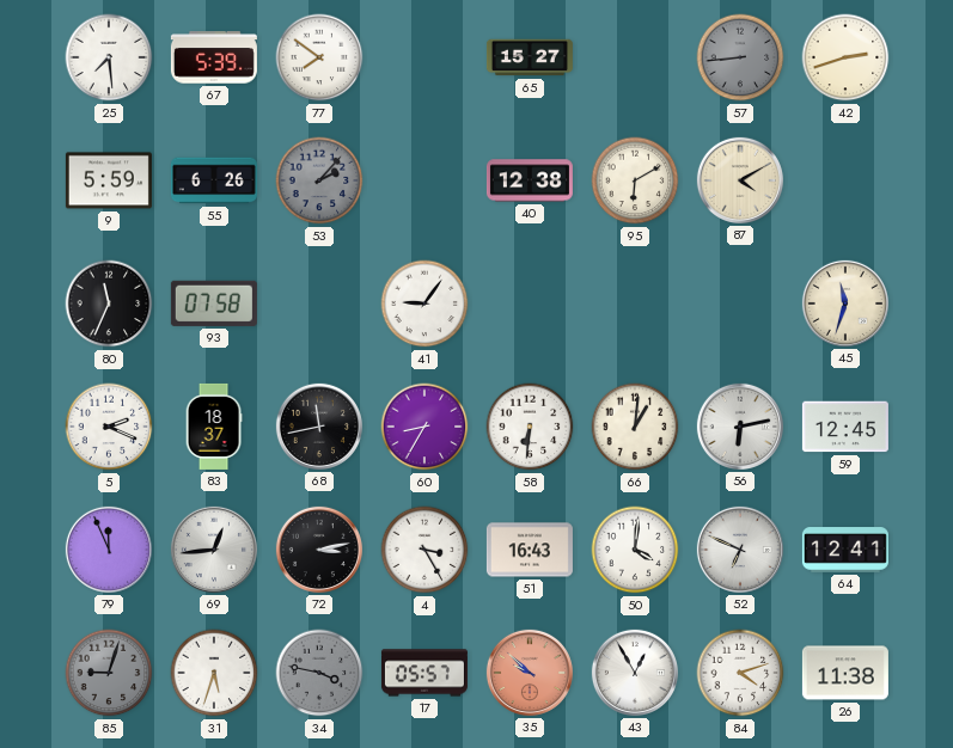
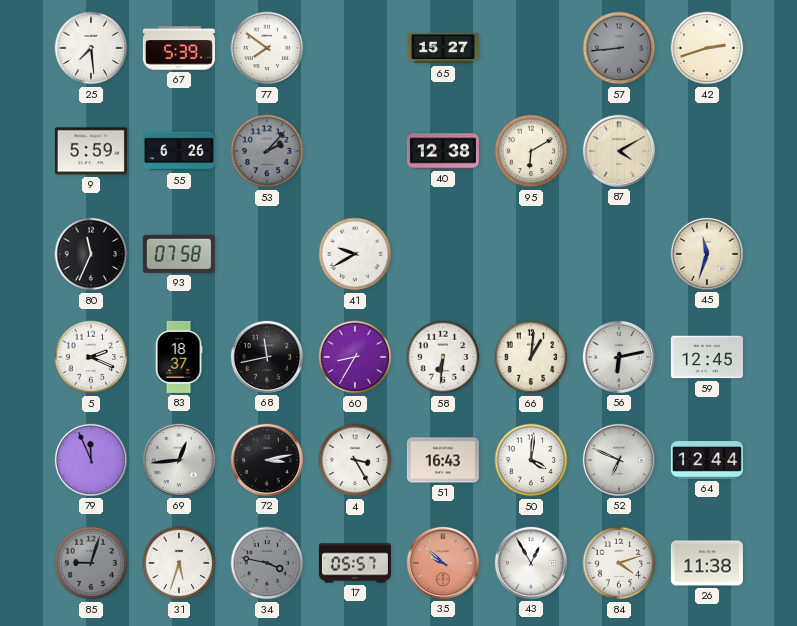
41: 9:06 -> 9:40
64: 12:41 -> 12:44
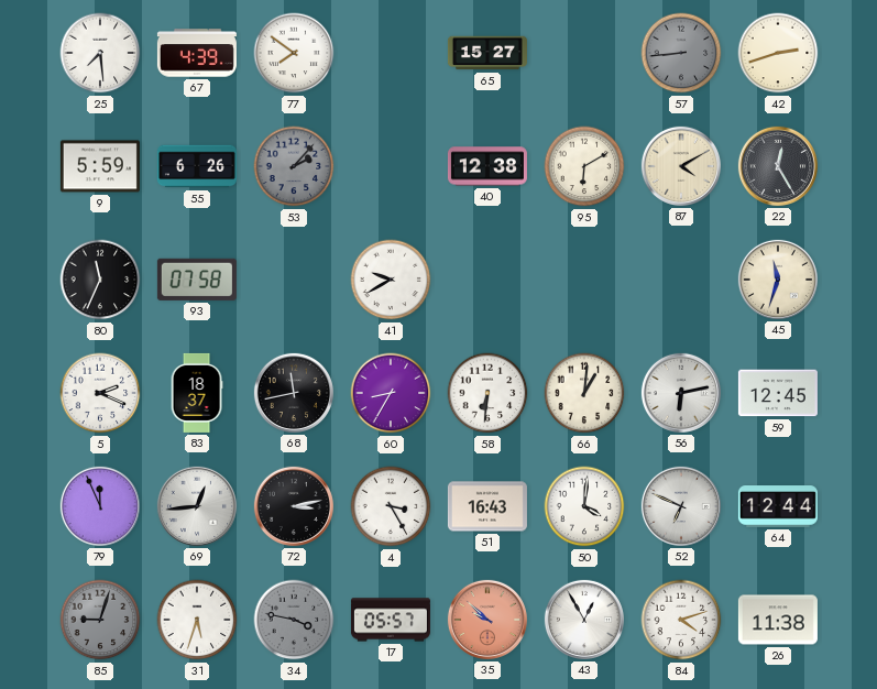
67: 5:39 -> 4:39
22: none -> 12:25
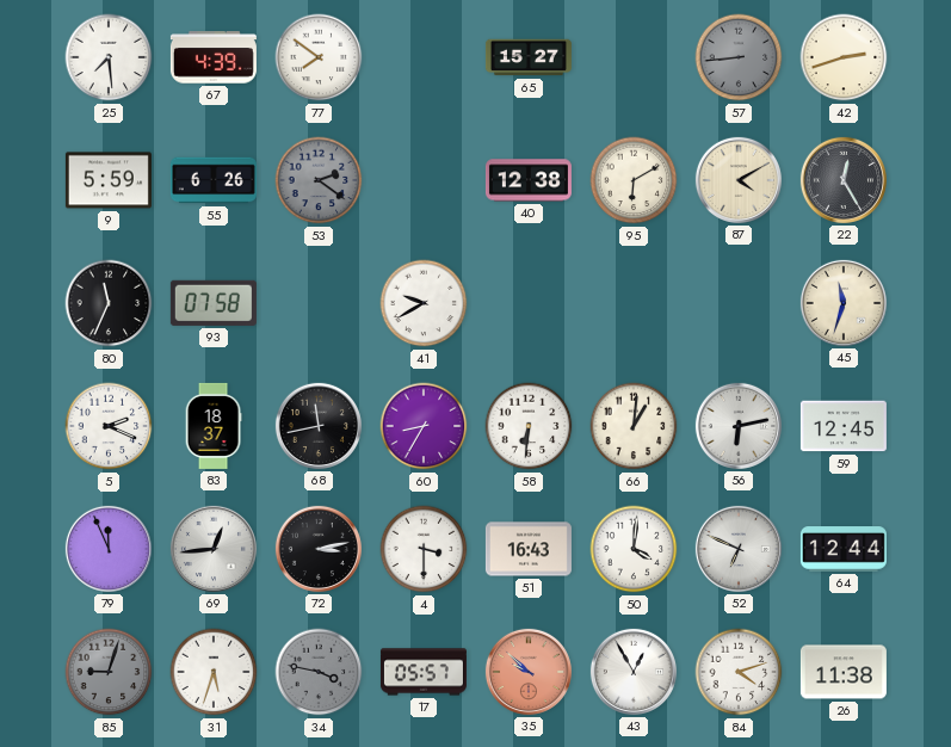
53: 2:07 -> 2:21
4: 3:25 -> 3:30
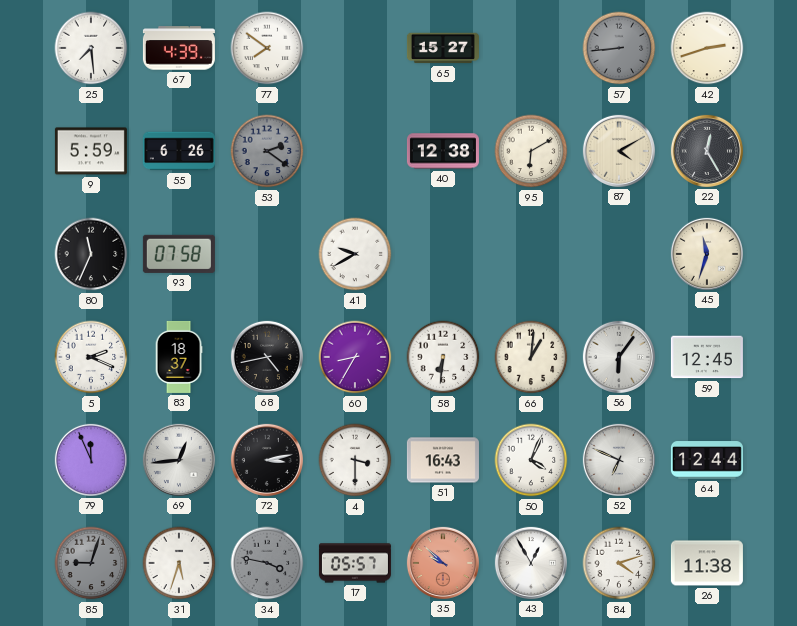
68: 11:43 -> 4:43
56: 6:13 -> 6:06
50: 4:01 -> 4:04
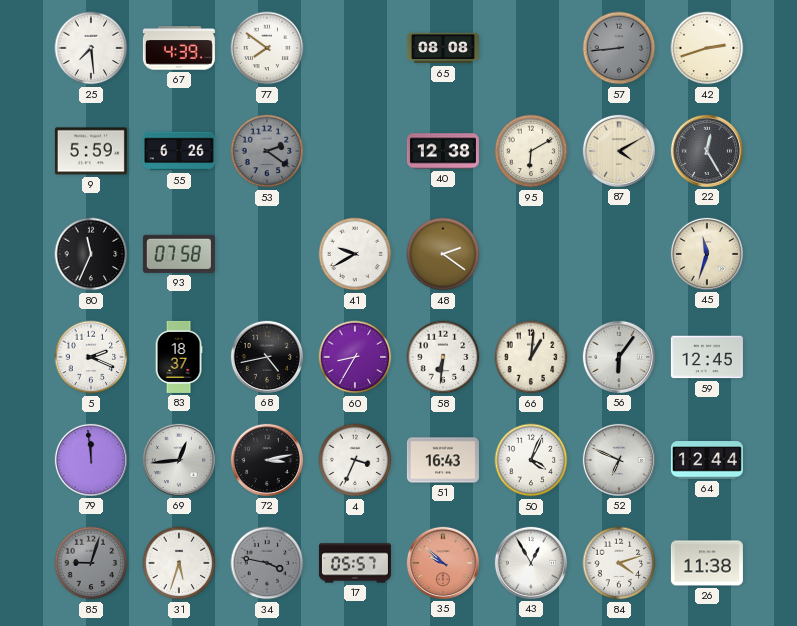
65: 15:27 -> 08:08
48: none -> 2:21
79: 11:56 -> 11:59
4: 3:30 -> 3:34
